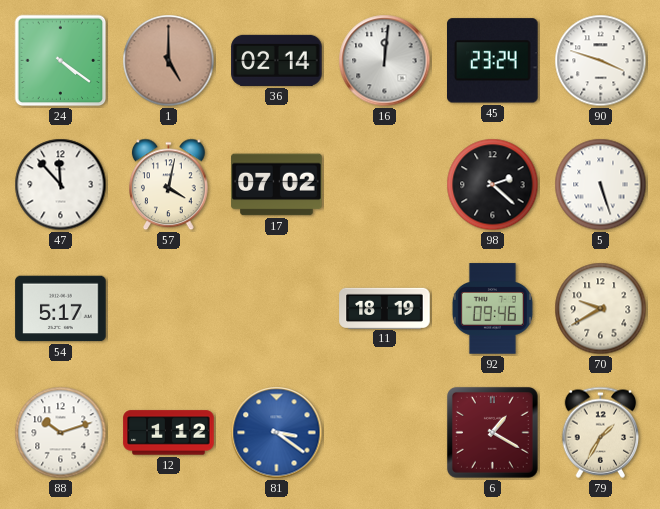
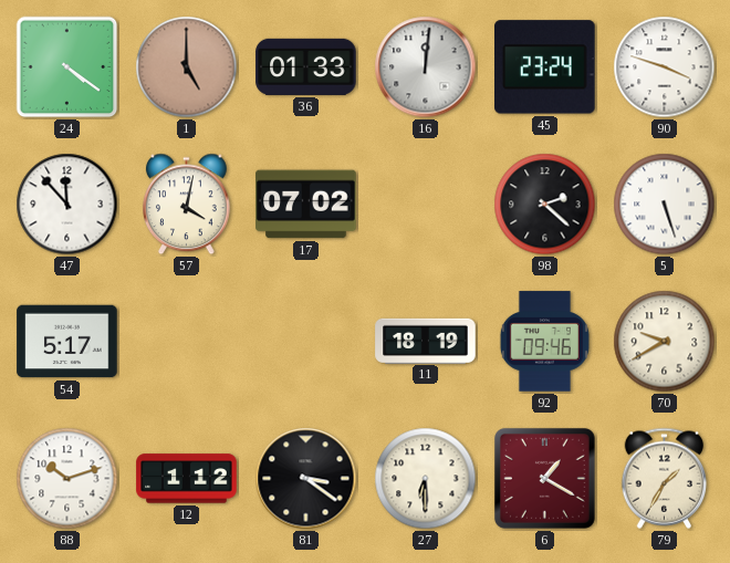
36: 02:14 -> 01:33
81 dial: blue -> black
27: none -> 6:30
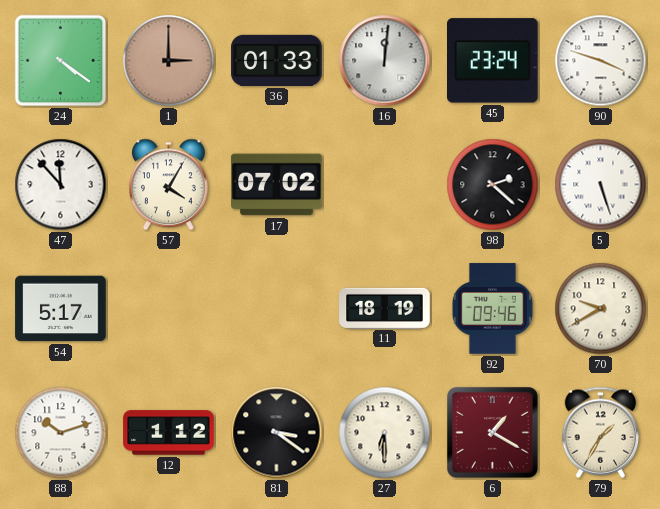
1: 5:00 -> 3:00
57: 4:02 -> 4:05
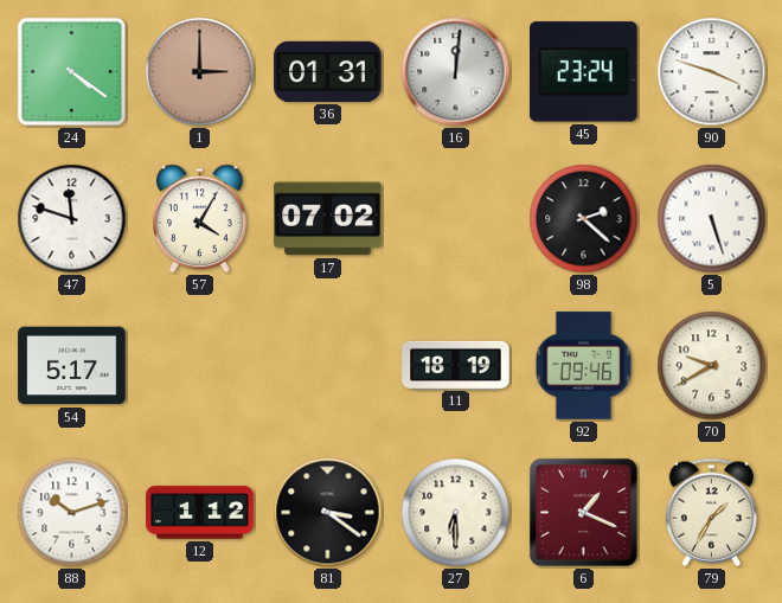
36: 01:33 -> 01:31
47: 11:53 -> 11:48
6: 1:20 -> 1:19
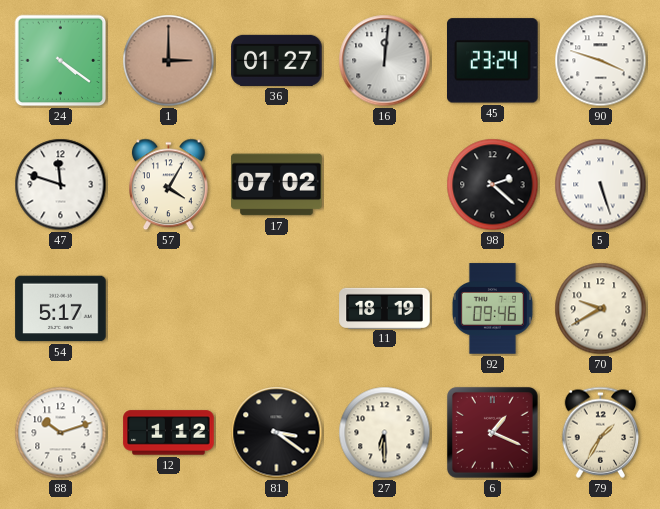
36: 01:31 -> 01:27
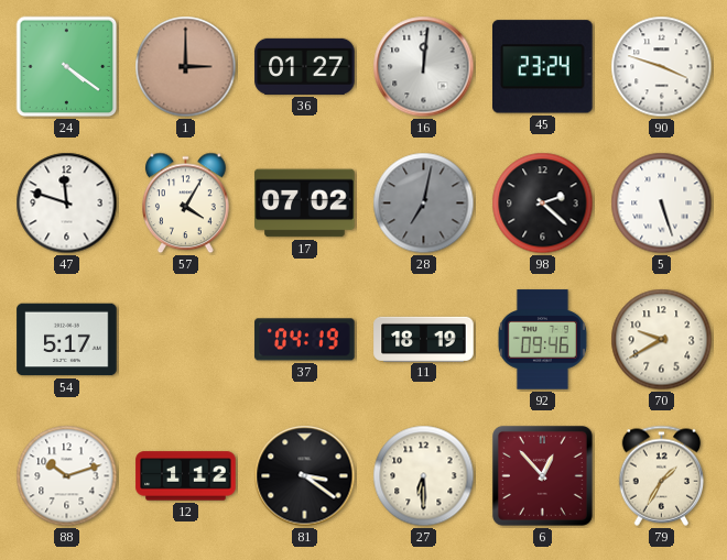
28: none -> 7:02
37: none -> 04:19
6: 1:19 -> 12:53
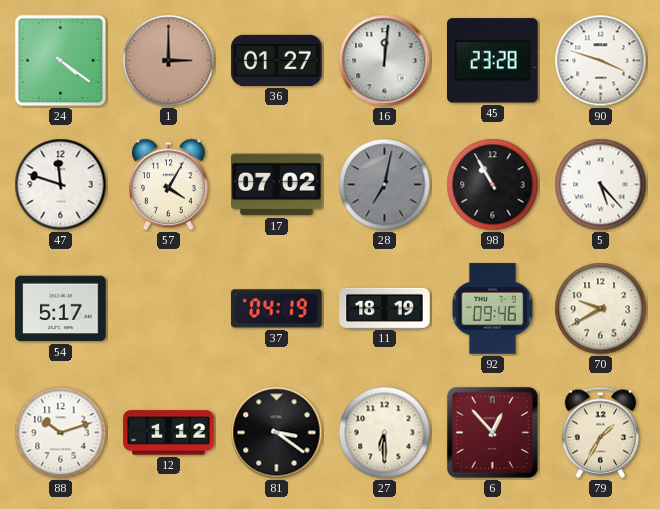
45: 23:24 -> 23:28
98: 2:22 -> 10:55
5: 5:27 -> 5:23
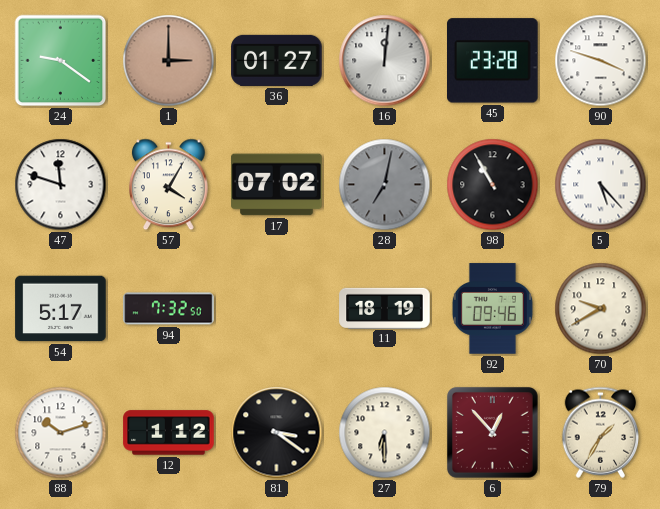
24: 4:21 -> 9:21
94: none -> 7:32
37: 04:19 -> none
